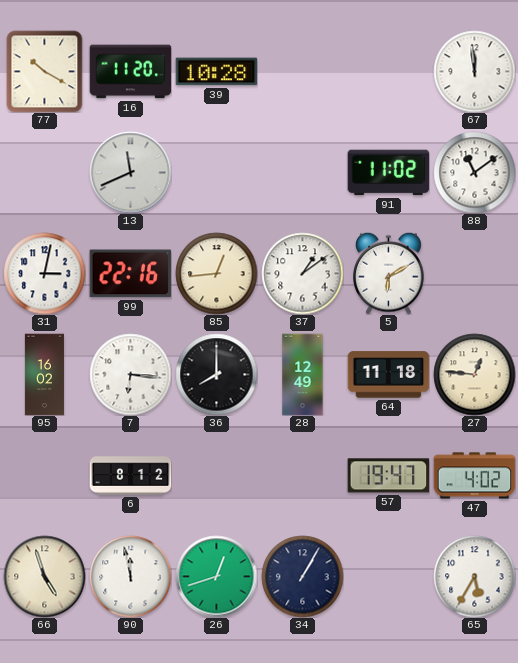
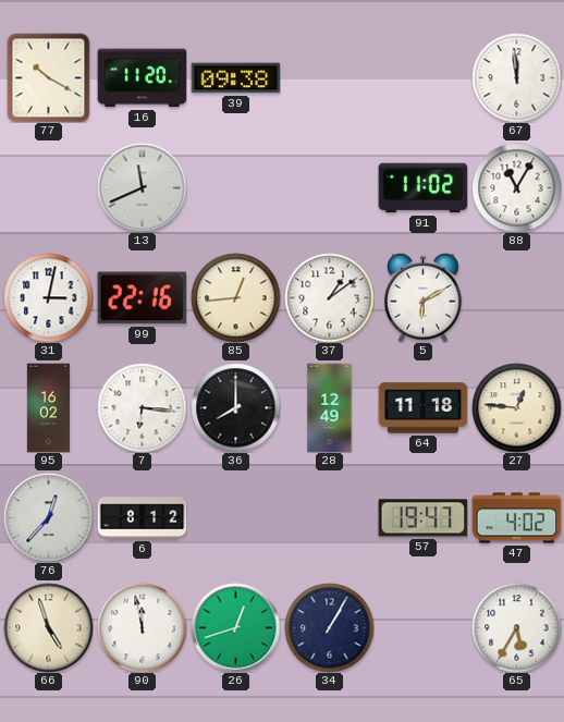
39: 10:28 -> 09:38
88: 11:09 -> 11:05
76: none -> 12:37
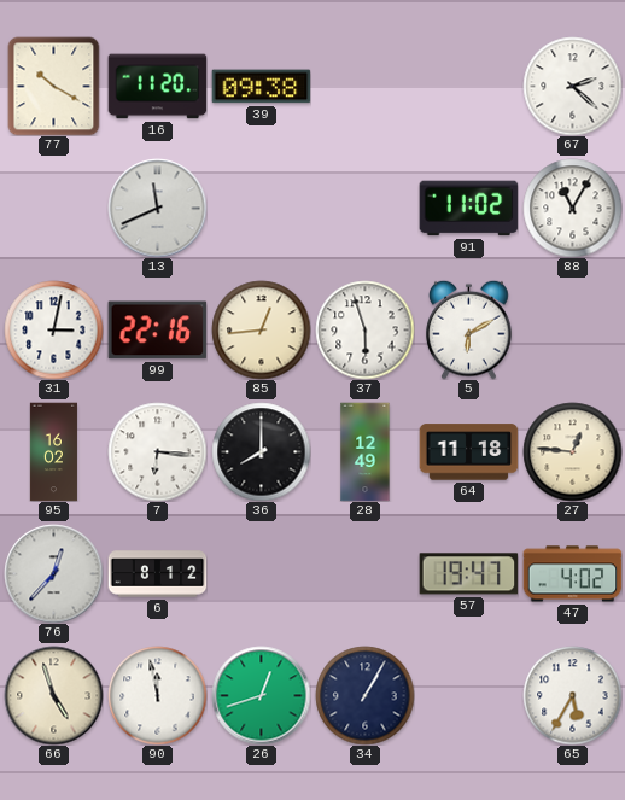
67: 11:59 -> 2:22
37: 1:09 -> 5:57
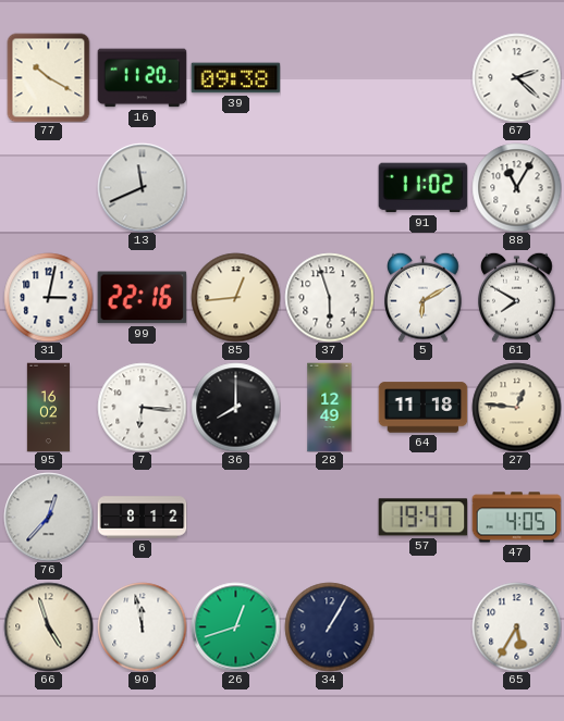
61: none -> 7:50
47: 4:02 -> 4:05
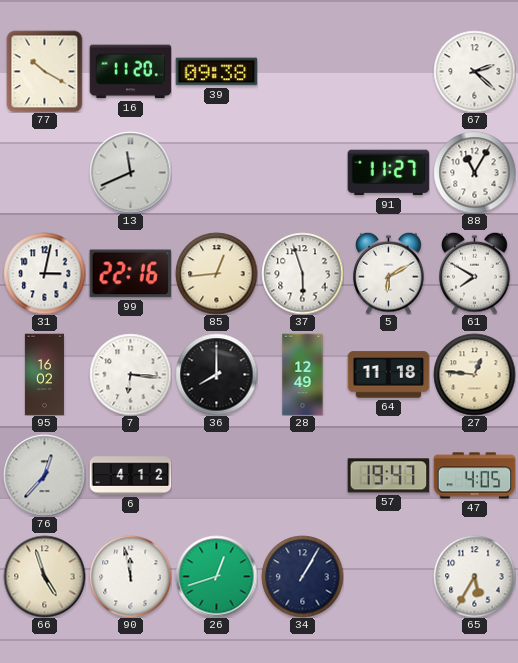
91: 11:02 -> 11:27
6: 8:12 -> 4:12
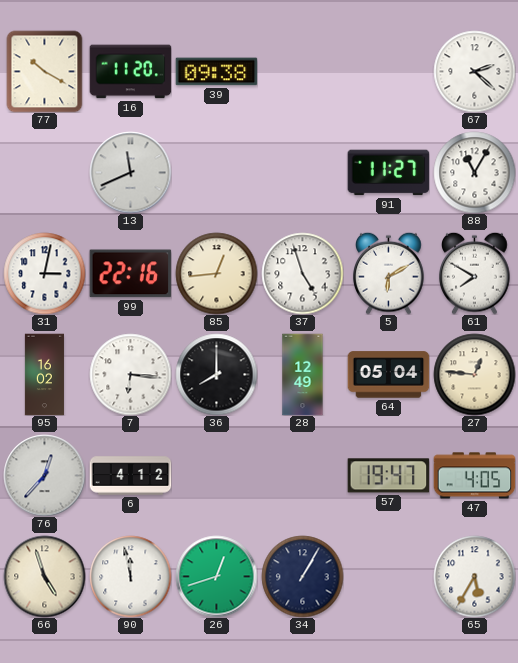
37: 5:57 -> 4:57
64: 11:18 -> 05:04
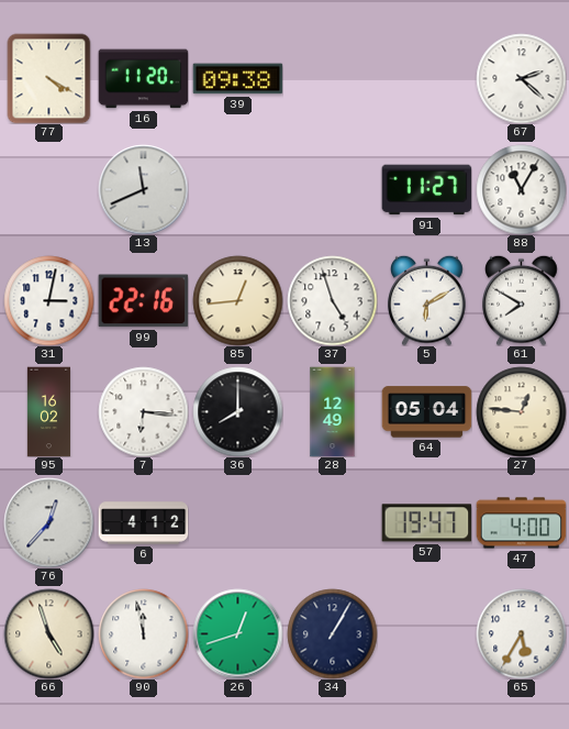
77: 10:20 -> 4:20
47: 4:05 -> 4:00
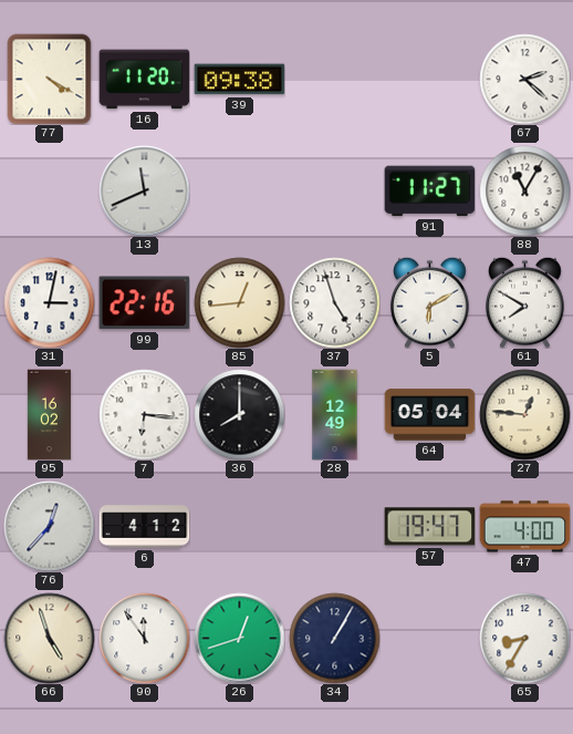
90: 11:58 -> 11:54
65: 5:35 -> 8:35
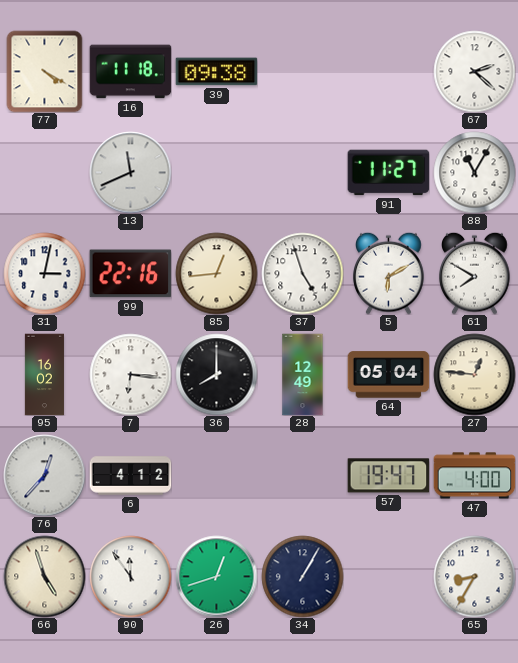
16: 11:20 -> 11:18
